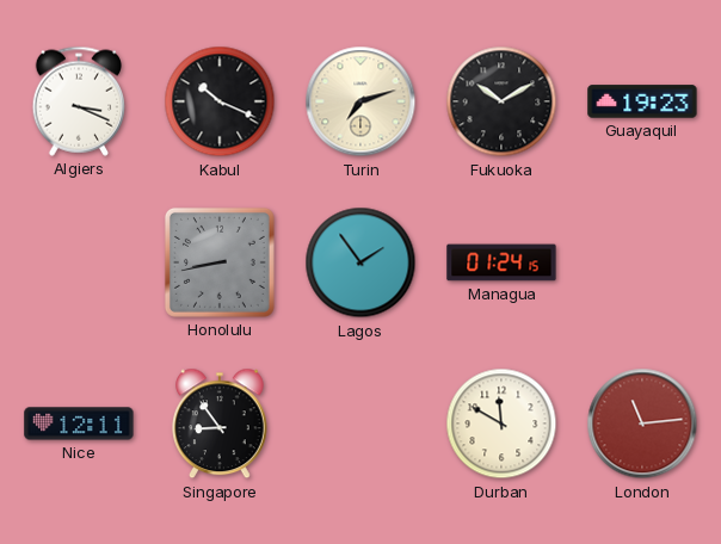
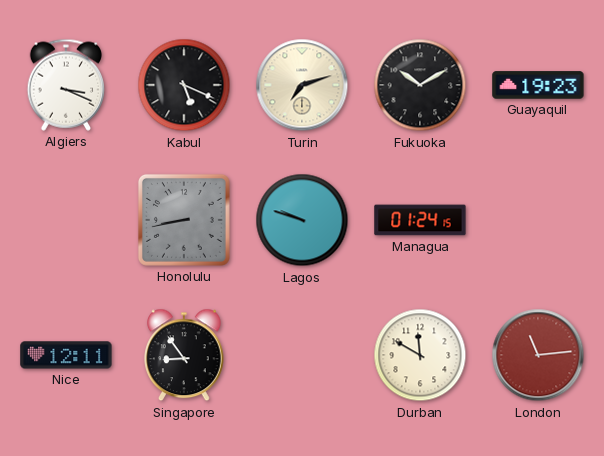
Kabul: 10:19 -> 5:19
Lagos: 1:54 -> 9:48
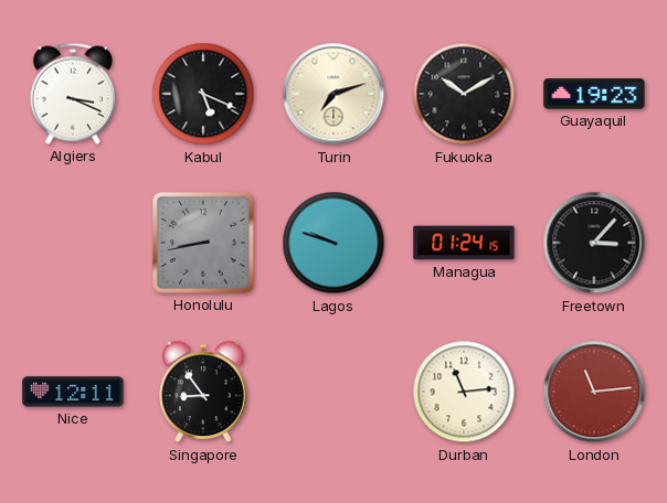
Freetown: none -> 3:07
Durban: 11:50 -> 11:14
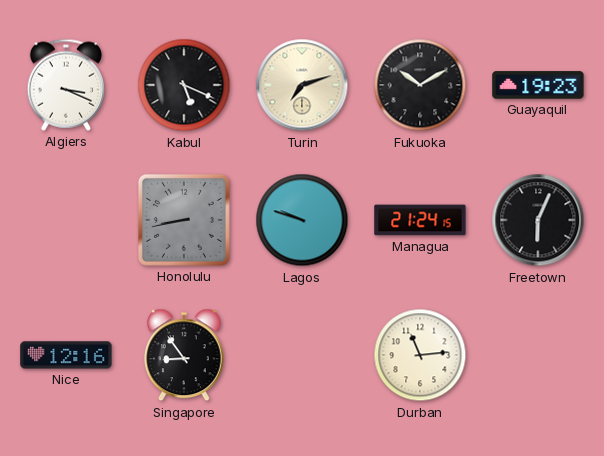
Managua: 01:24 -> 21:24
Freetown: 3:07 -> 6:04
Nice: 12:11 -> 12:16
London: 11:14 -> none
